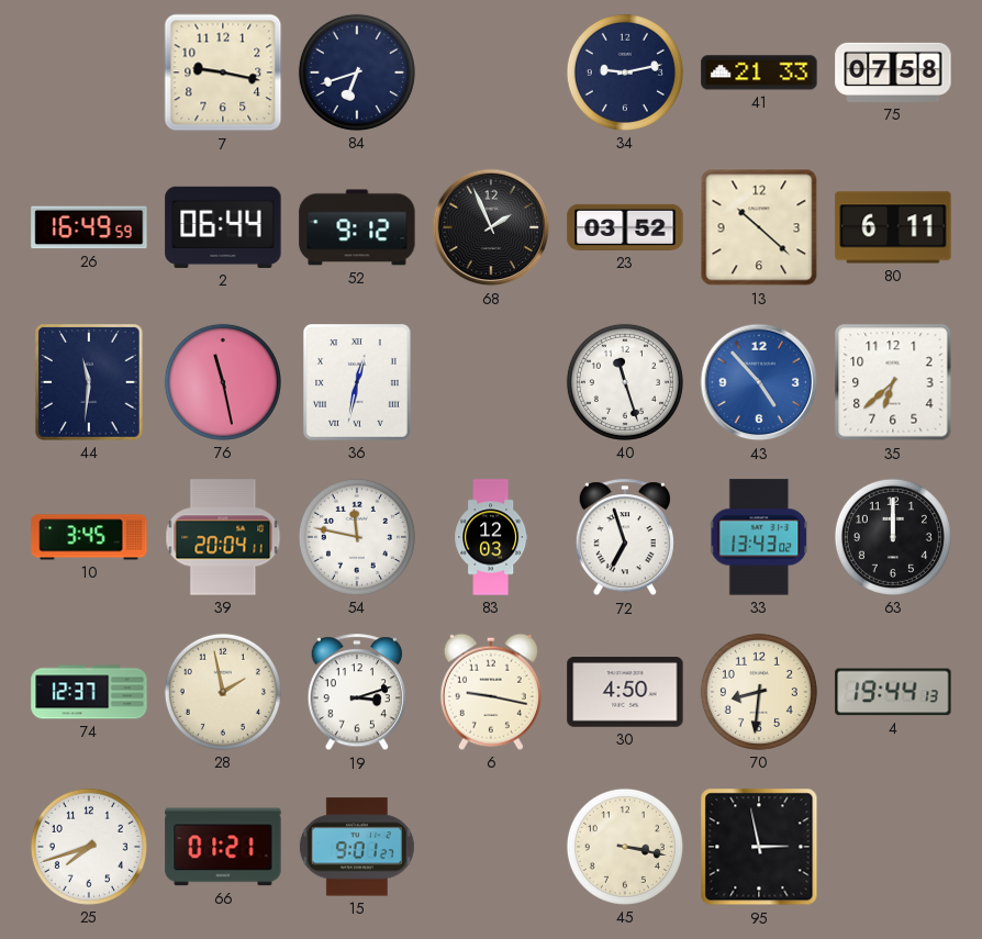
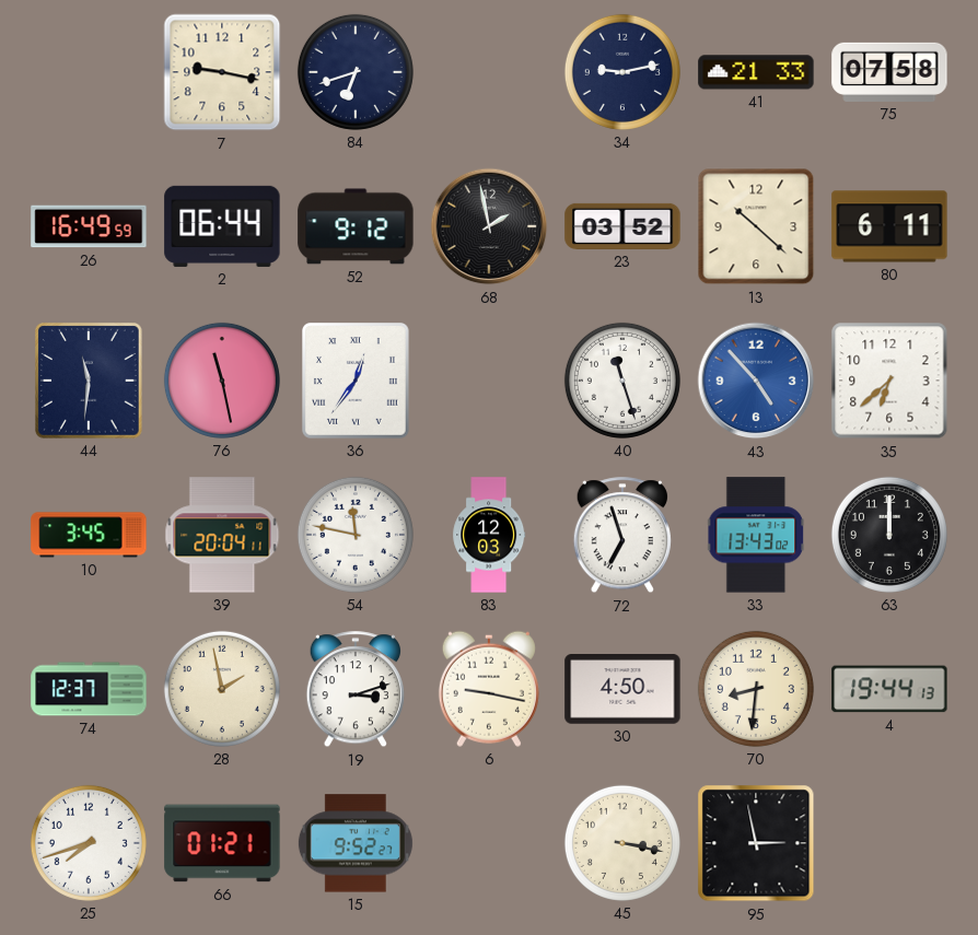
68: 1:56 -> 1:58
36: 12:32 -> 12:36
15: 9:01 -> 9:52
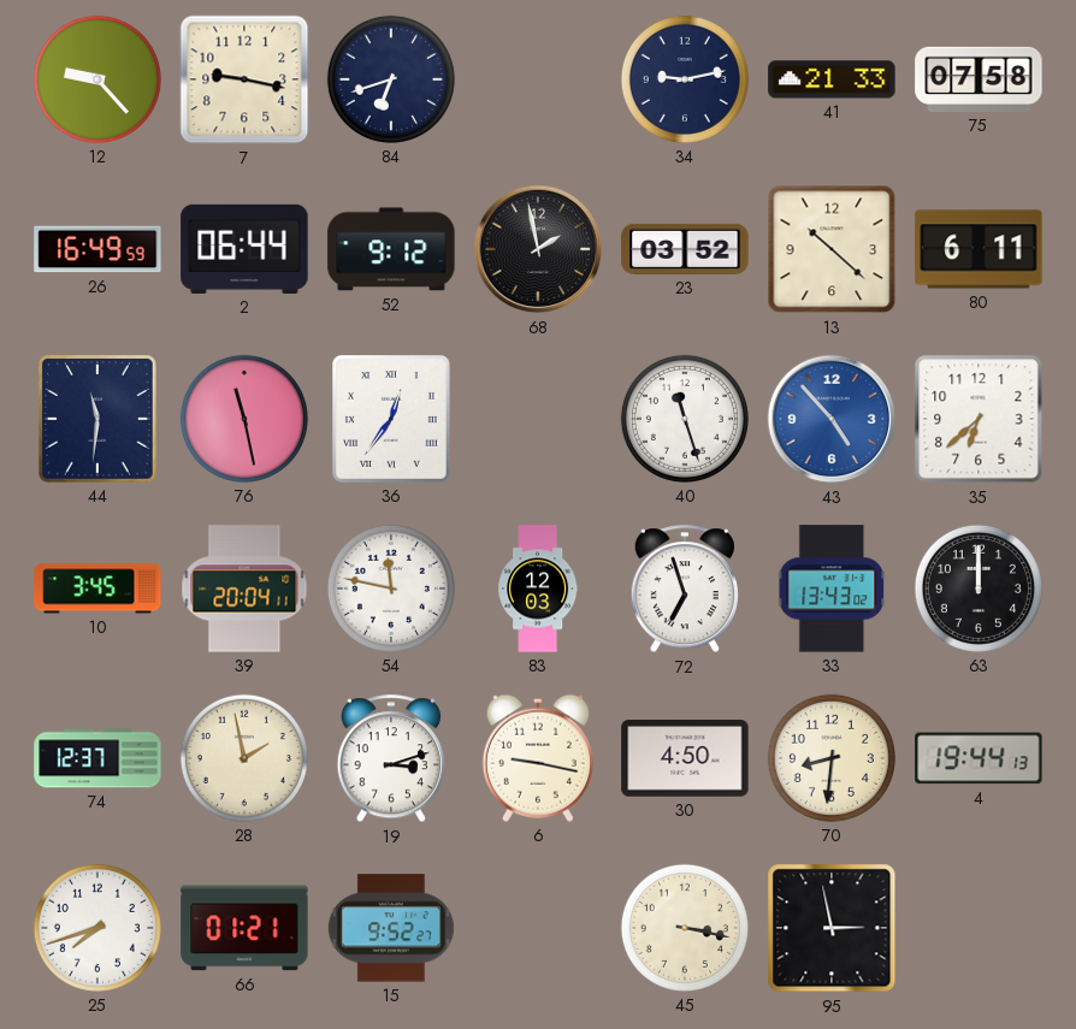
12: none -> 9:23
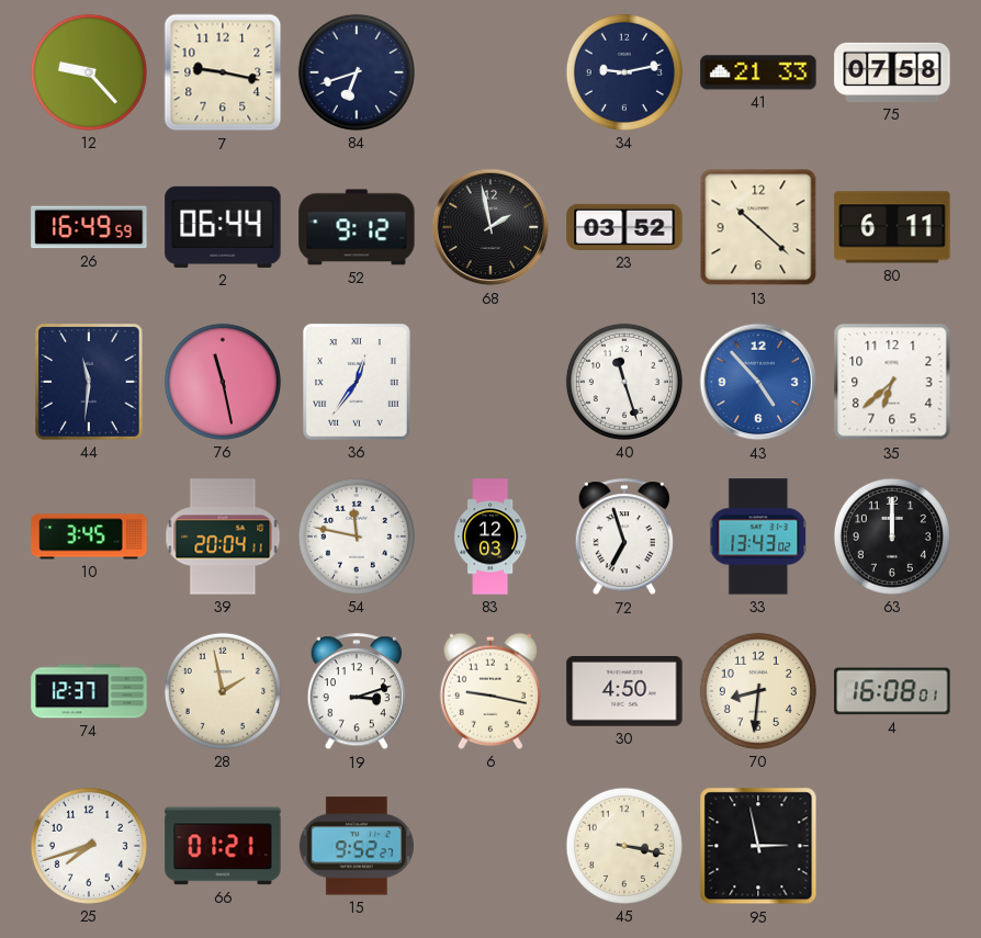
4: 19:44 -> 16:08
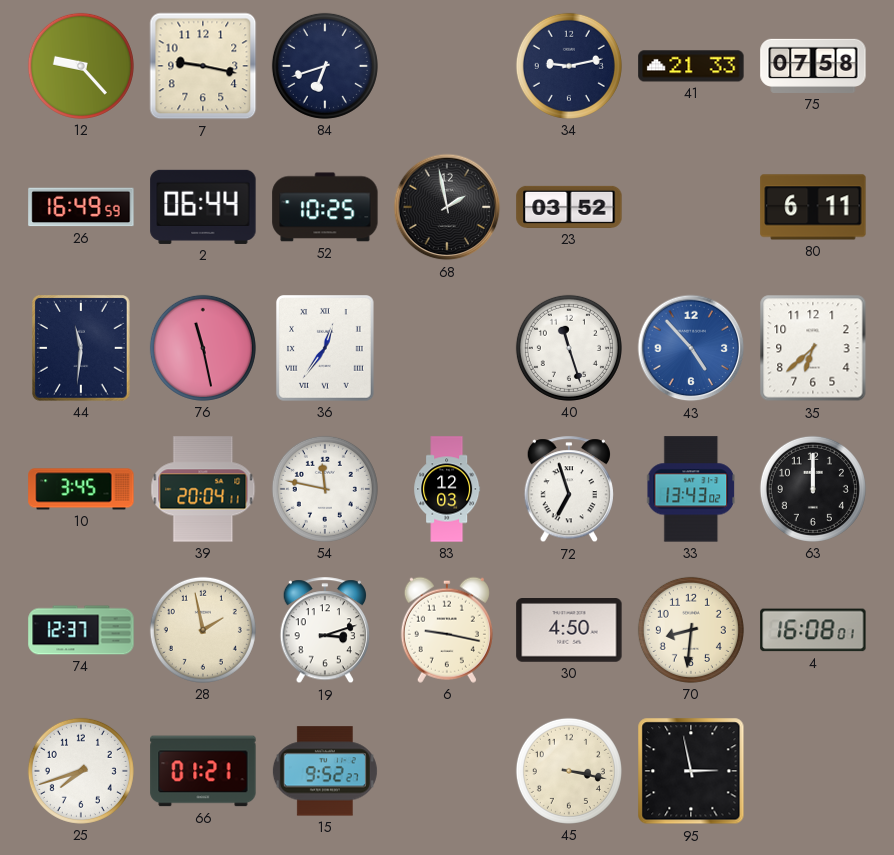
52: 9:12 -> 10:25
13: 10:22 -> none
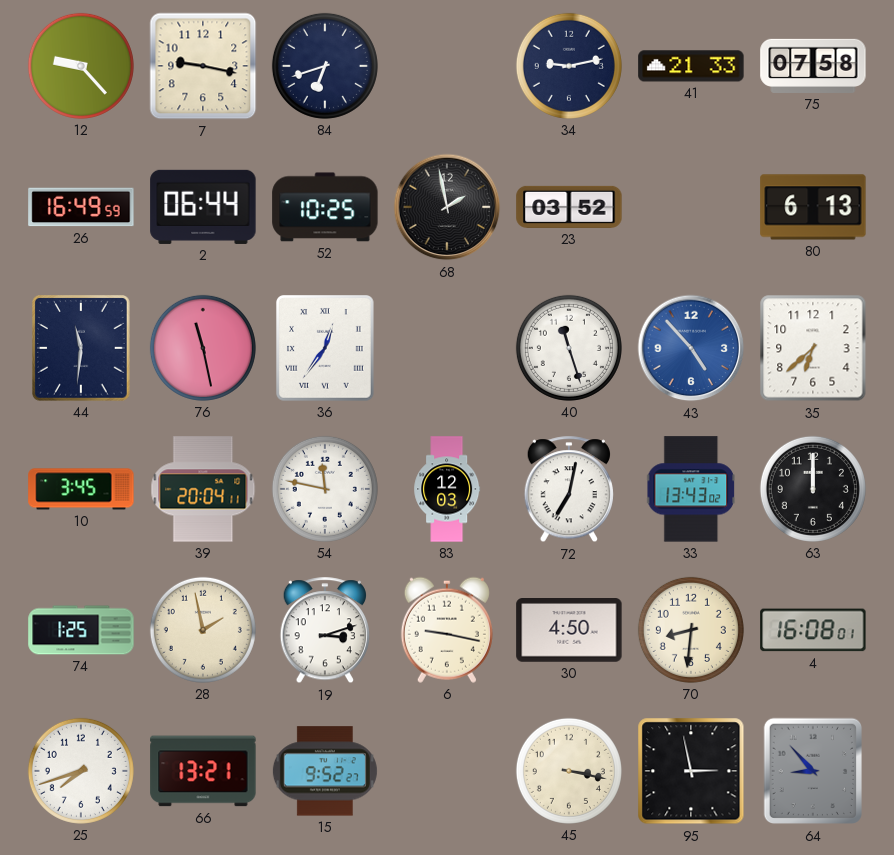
80: 6:11 -> 6:13
72: 6:57 -> 7:02
74: 12:37 -> 1:25
66: 01:21 -> 13:21
64: none -> 8:53
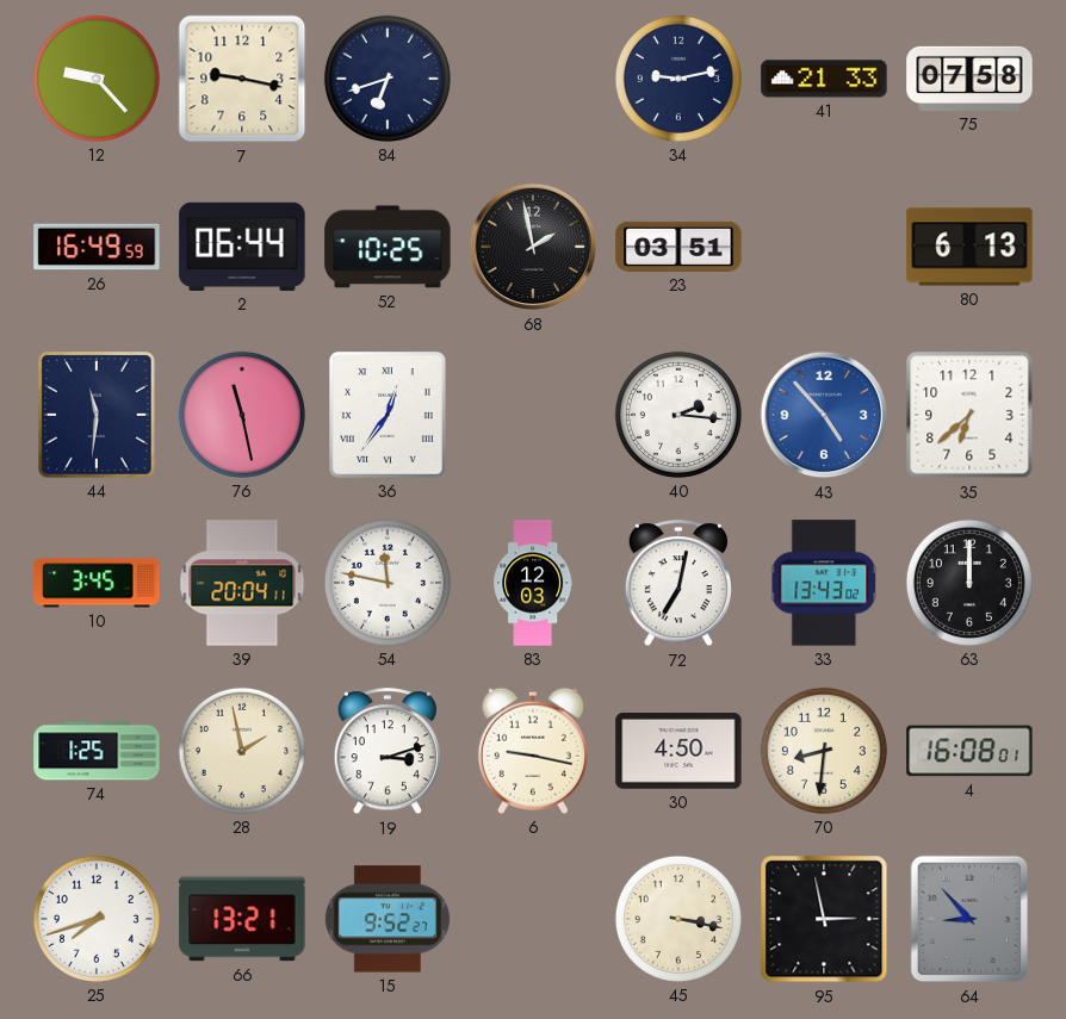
23: 03:52 -> 03:51
40: 11:27 -> 2:16
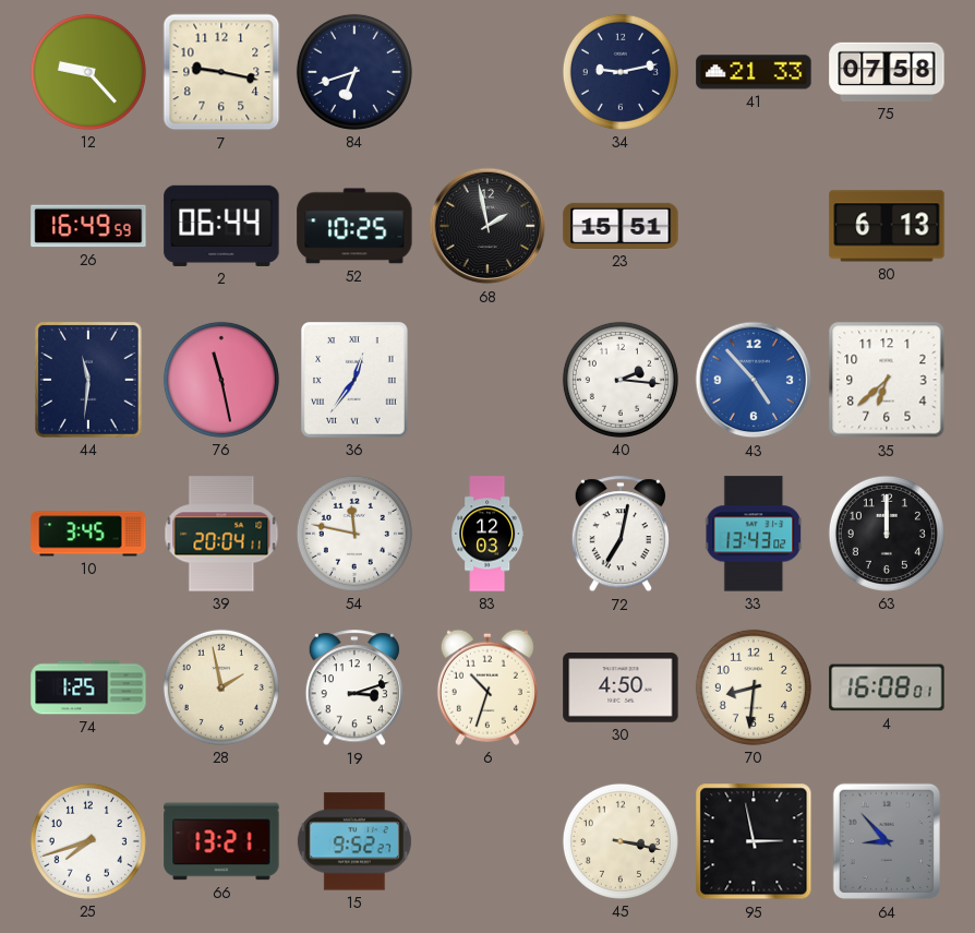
23: 03:51 -> 15:51
6: 9:17 -> 10:33
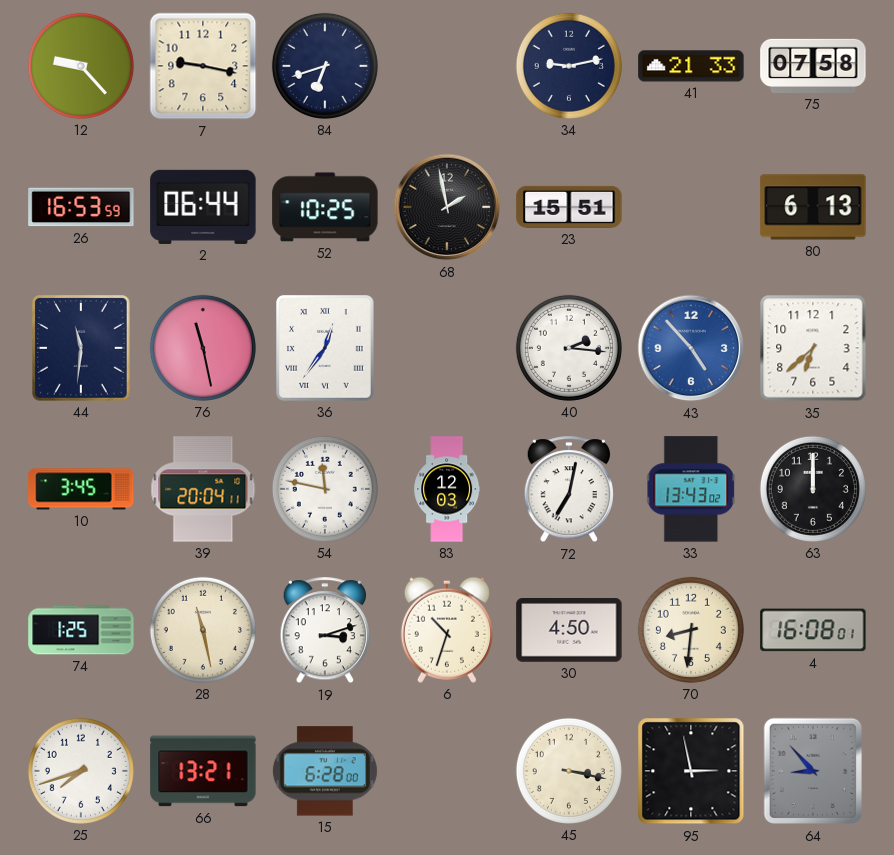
26: 16:49 -> 16:53
28: 1:58 -> 11:28
15: 9:52 -> 6:28
